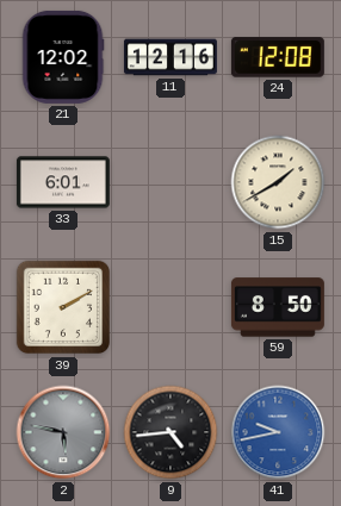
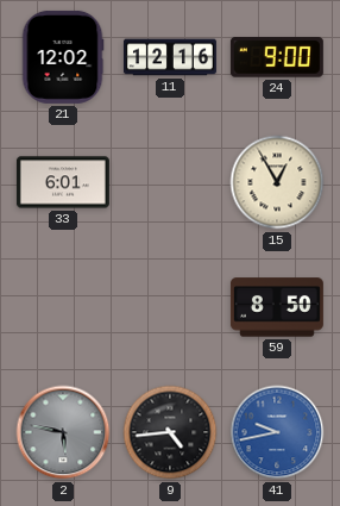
24: 12:08 -> 9:00
15: 1:40 -> 12:55
39: 2:10 -> none
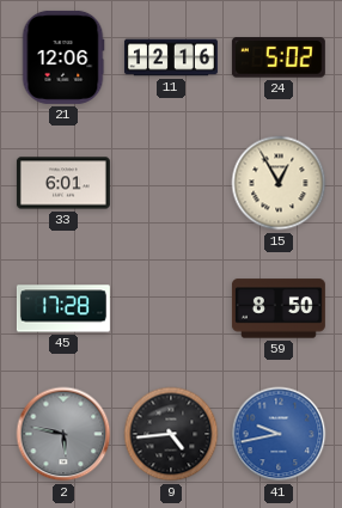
21: 12:02 -> 12:06
24: 9:00 -> 5:02
45: none -> 17:28
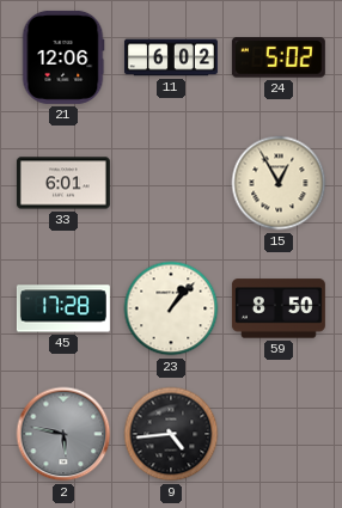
11: 12:16 -> 6:02
23: none -> 1:07
41: 9:43 -> none
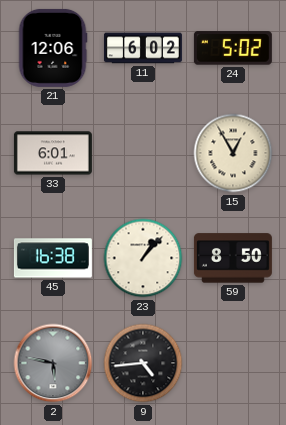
45: 17:28 -> 16:38
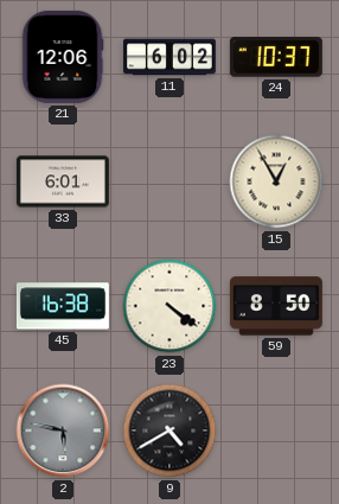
24: 5:02 -> 10:37
23: 1:07 -> 4:21
9: 4:44 -> 4:40
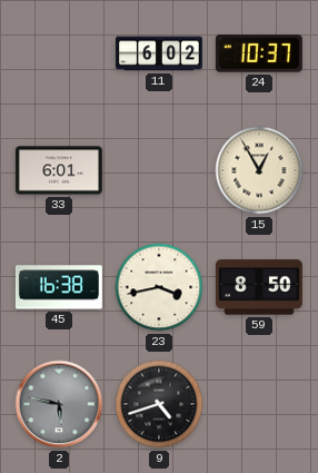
21: 12:06 -> none
23: 4:21 -> 3:43
9: 4:40 -> 4:42
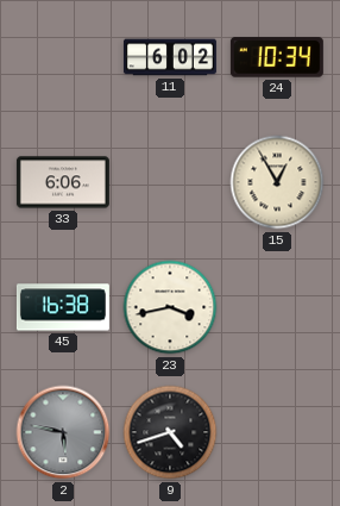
24: 10:37 -> 10:34
33: 6:01 -> 6:06
59: 8:50 -> none
